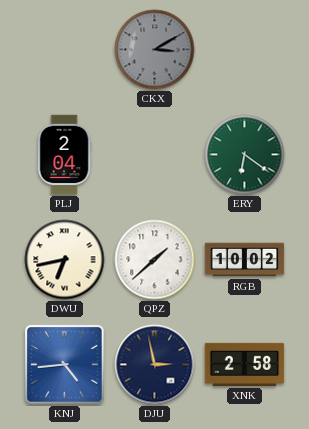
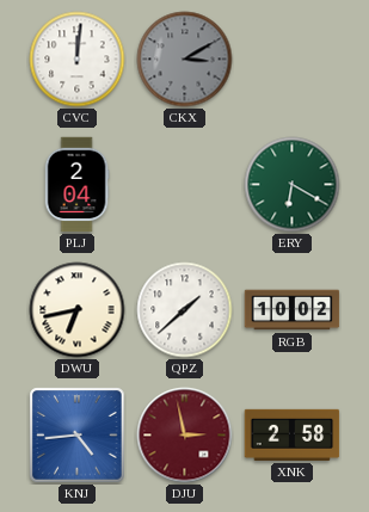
CVC: none -> 12:01
ERY: 6:21 -> 6:20
DJU dial: navy -> burgundy
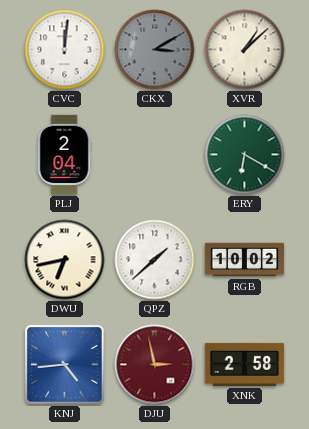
XVR: none -> 1:08
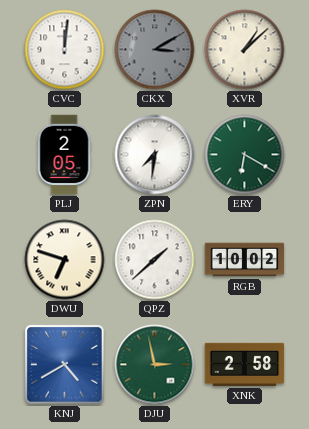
PLJ: 2:04 -> 2:05
ZPN: none -> 7:31
DWU: 6:43 -> 6:48
KNJ: 4:44 -> 4:40
DJU dial: burgundy -> green
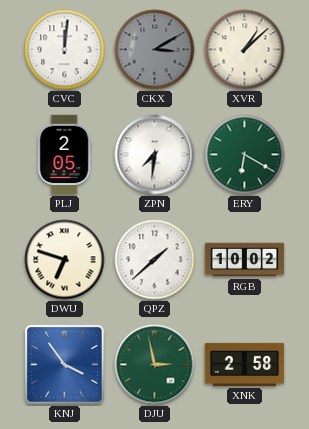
KNJ: 4:40 -> 3:54
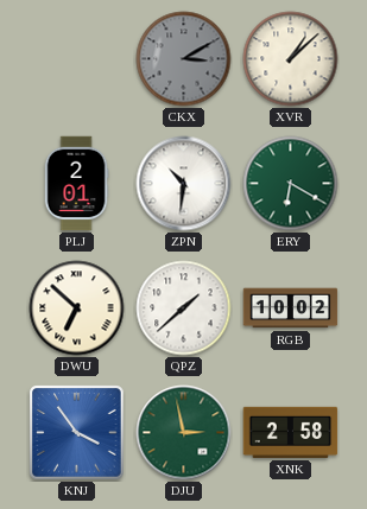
CVC: 12:01 -> none
PLJ: 2:05 -> 2:01
ZPN: 7:31 -> 10:31
DWU: 6:48 -> 6:52
